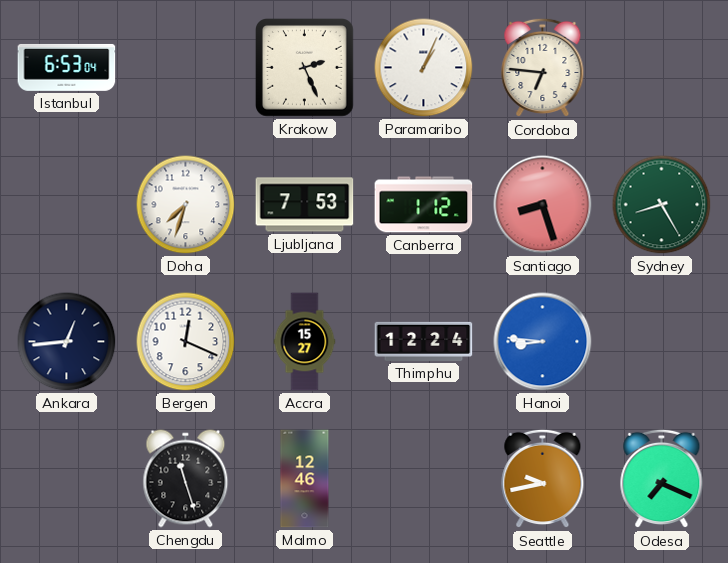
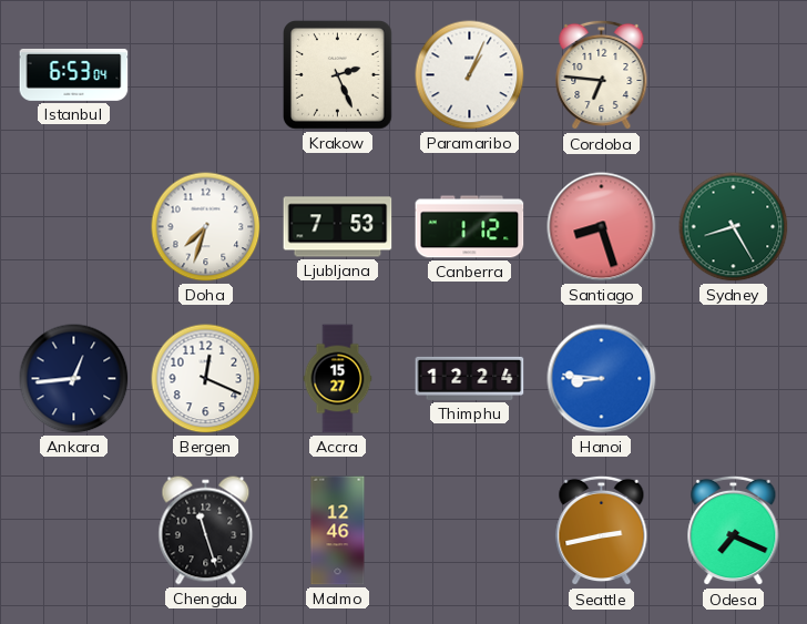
Seattle: 9:43 -> 2:43
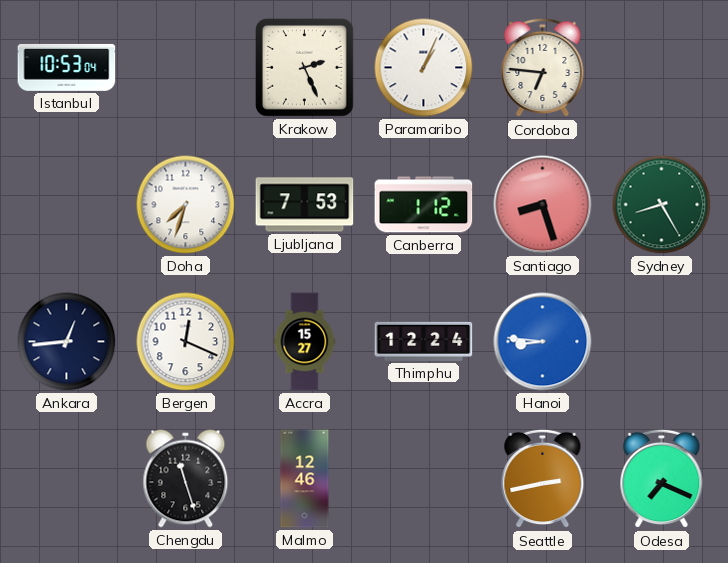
Istanbul: 6:53 -> 10:53
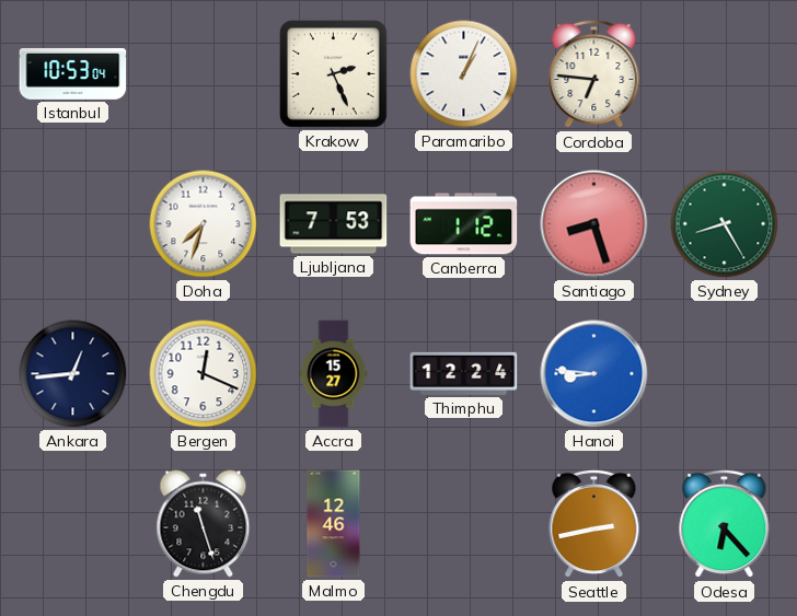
Odesa: 7:19 -> 6:23
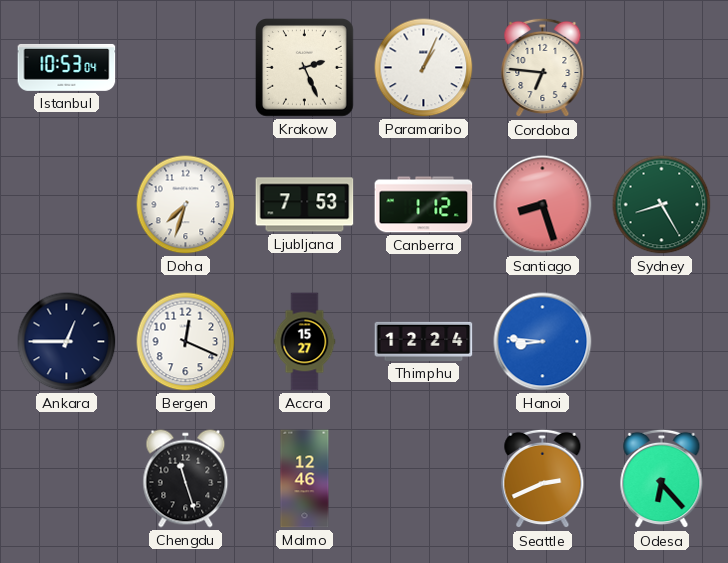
Ankara: 12:44 -> 12:45
Seattle: 2:43 -> 2:41
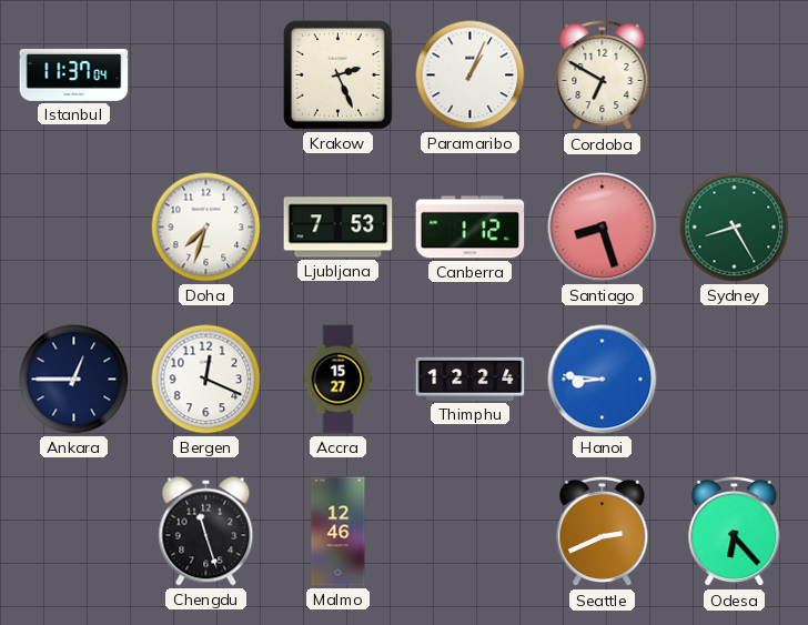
Istanbul: 10:53 -> 11:37
Cordoba: 6:46 -> 6:50
